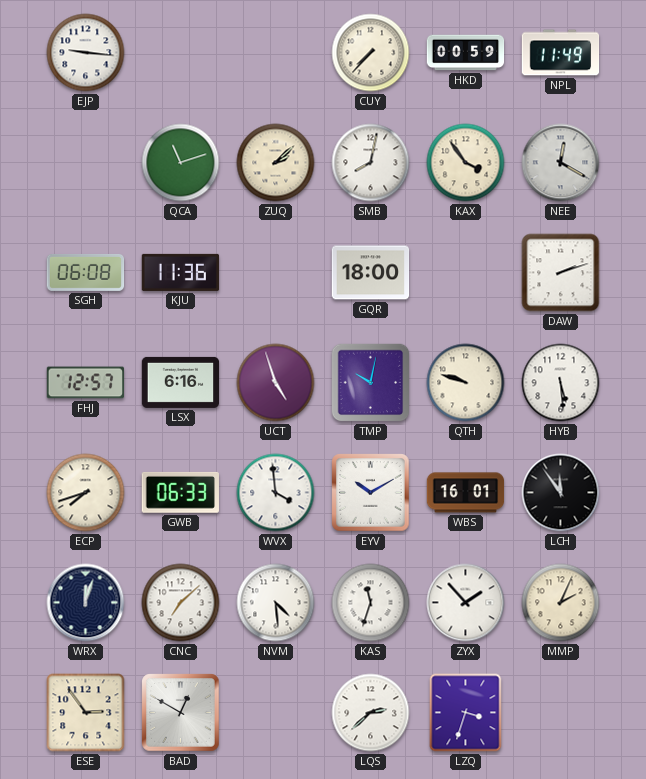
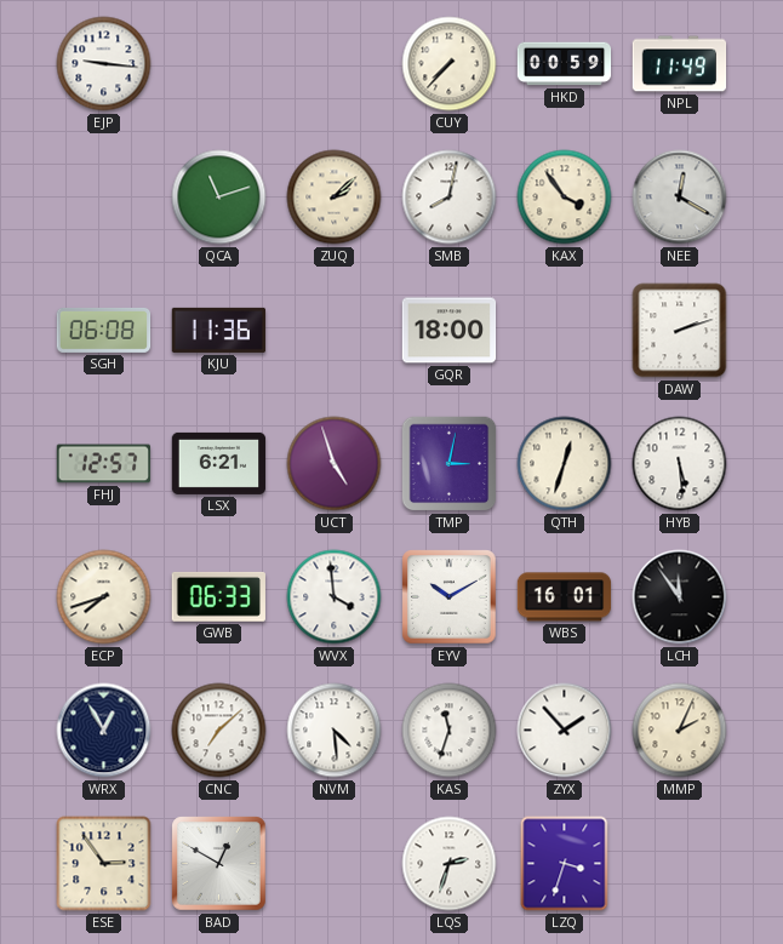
LSX: 6:16 -> 6:21
TMP: 10:02 -> 3:02
QTH: 9:48 -> 12:33
WRX: 12:03 -> 12:55
LQS: 2:38 -> 2:33
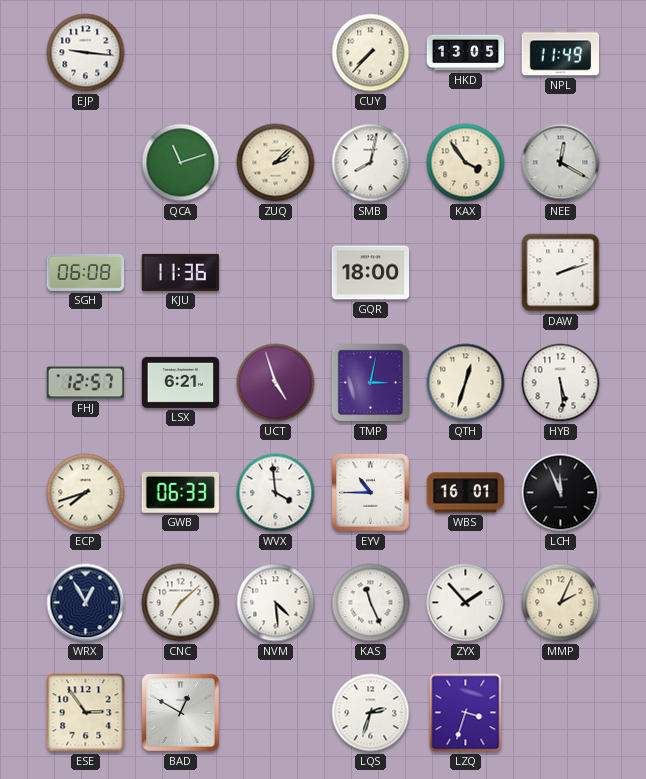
HKD: 00:59 -> 13:05
EYV: 10:10 -> 10:45
LCH: 11:54 -> 11:56
KAS: 11:33 -> 11:26
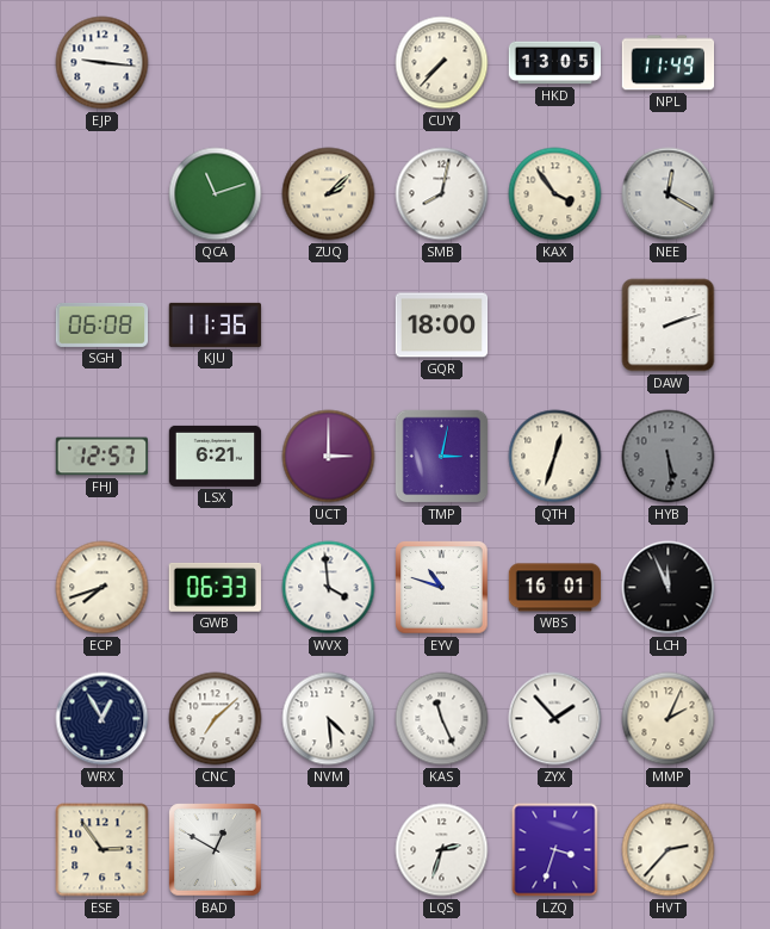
UCT: 4:57 -> 3:00
HYB dial: white -> grey
EYV: 10:45 -> 10:48
HVT: none -> 2:37
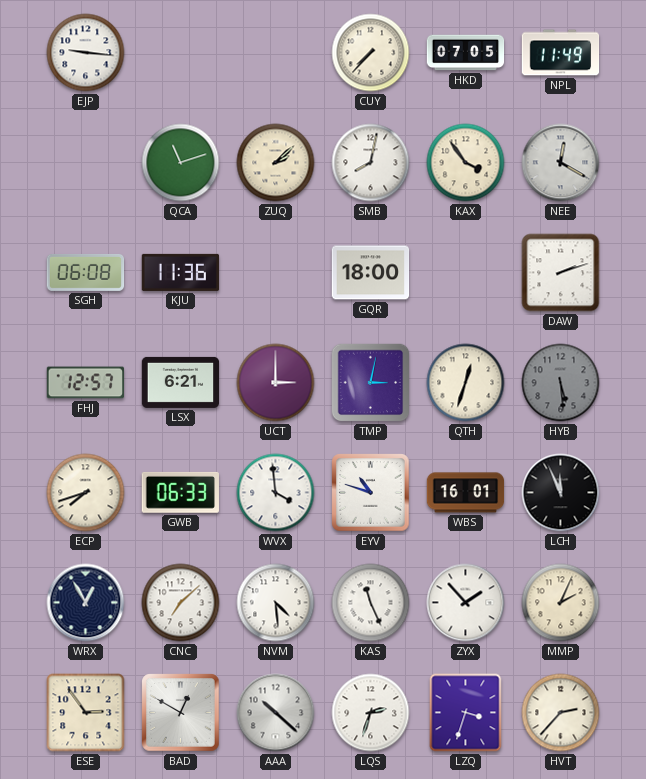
HKD: 13:05 -> 07:05
AAA: none -> 10:22
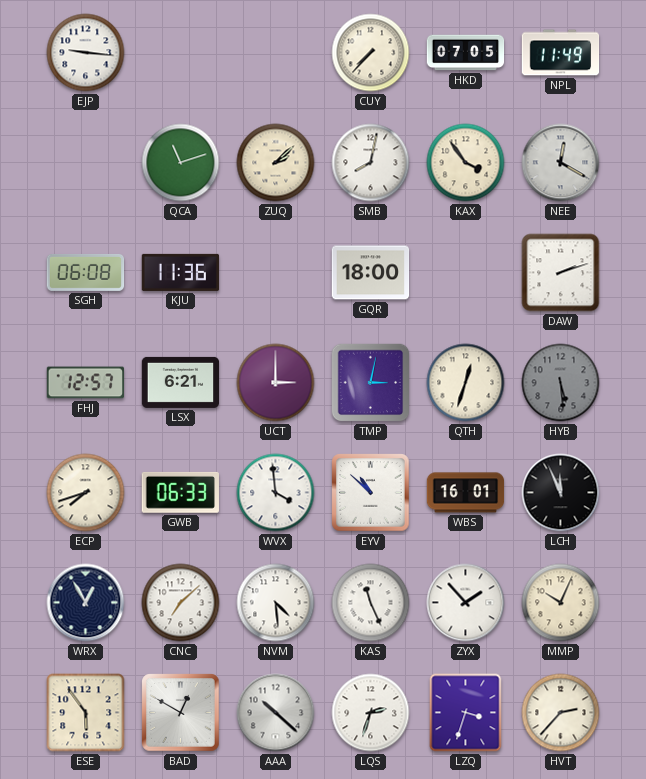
EYV: 10:48 -> 10:52
MMP: 2:04 -> 10:04
ESE: 2:54 -> 5:54
